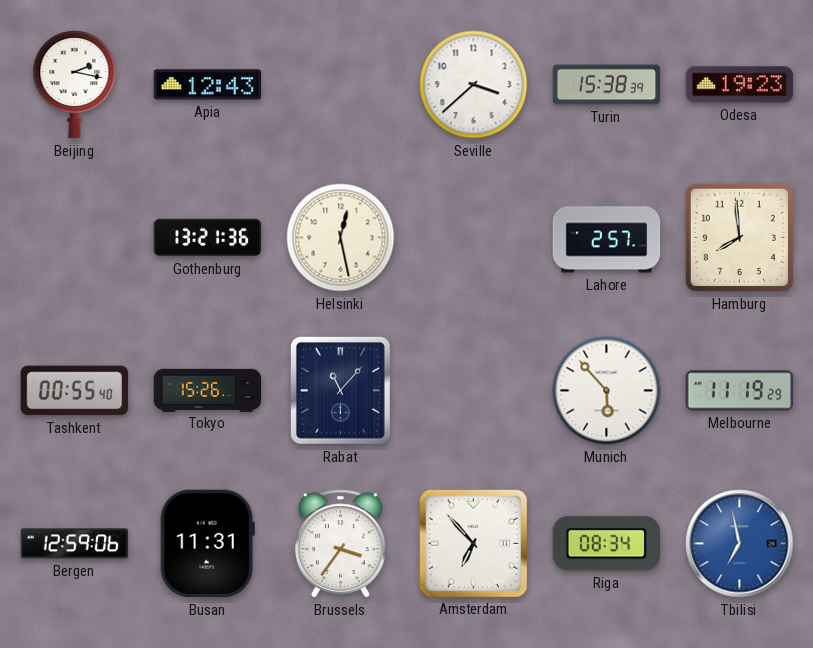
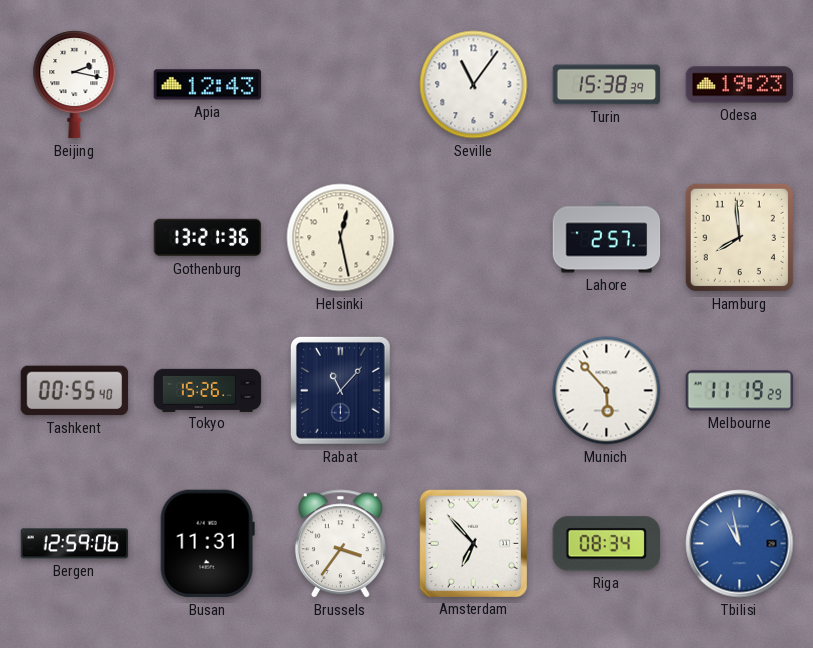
Seville: 3:38 -> 11:06
Tbilisi: 6:58 -> 10:58
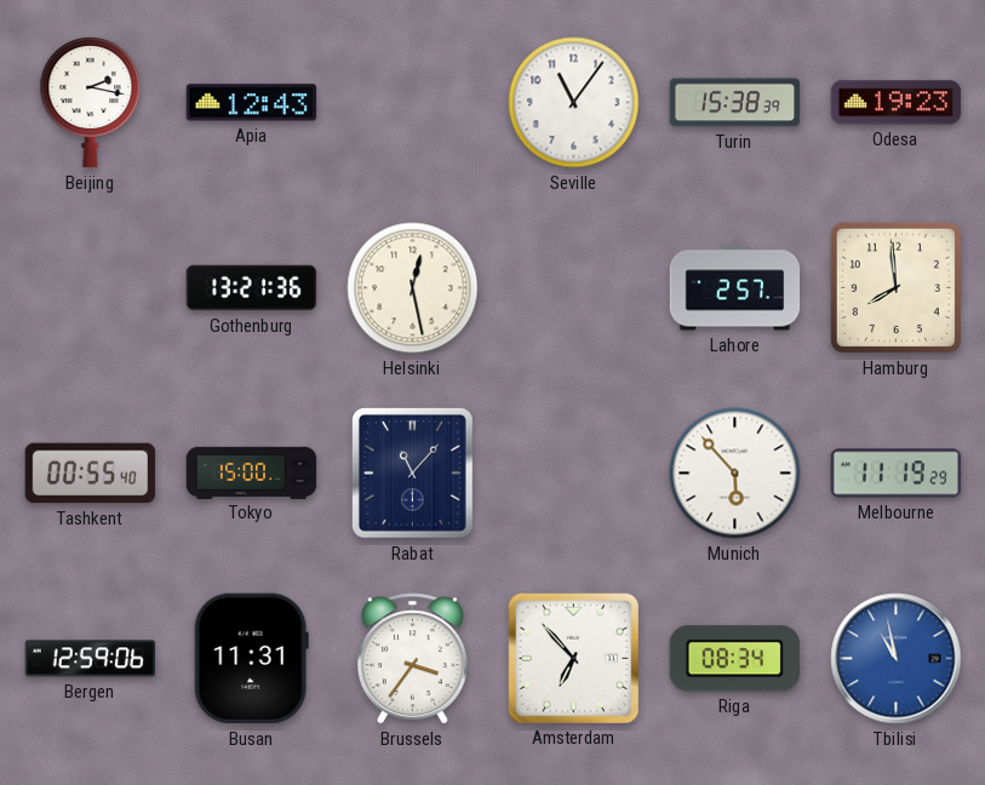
Tokyo: 15:26 -> 15:00
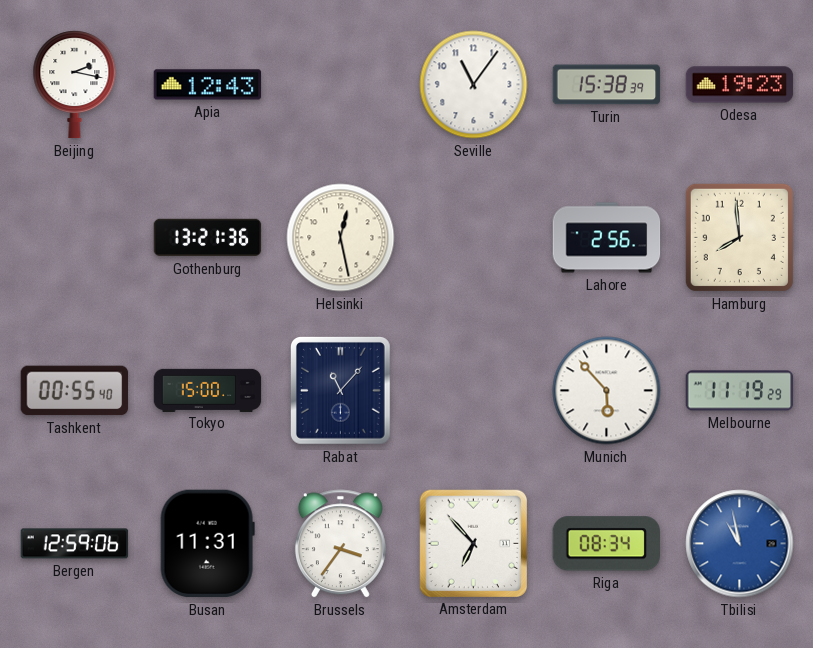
Lahore: 2:57 -> 2:56
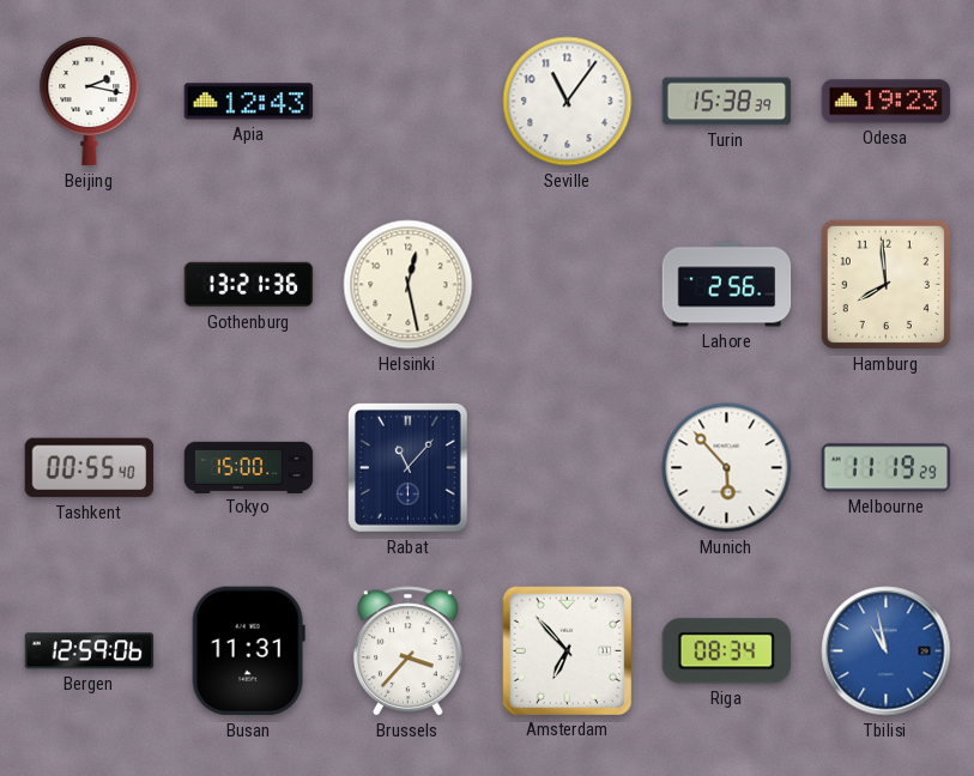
Brussels: 3:36 -> 3:37
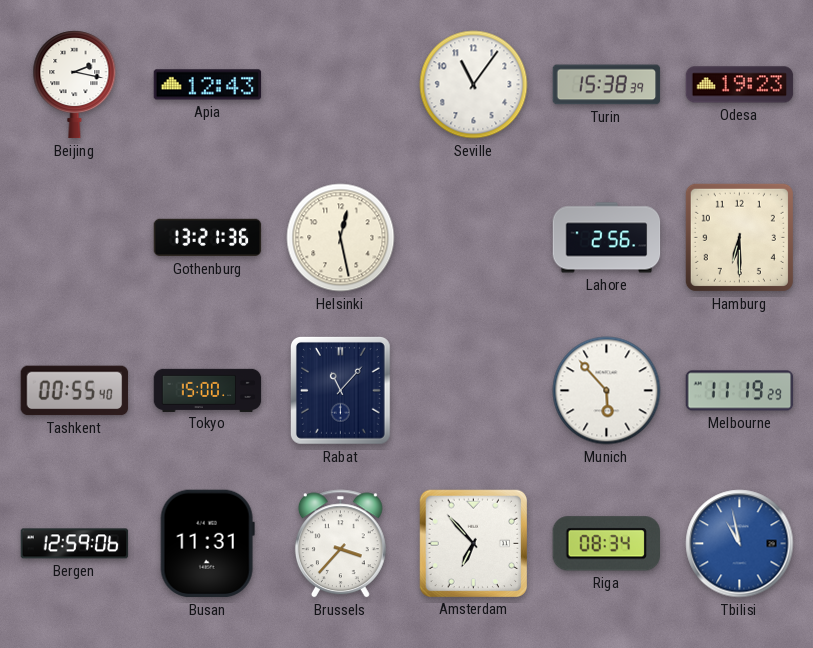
Hamburg: 7:59 -> 6:30
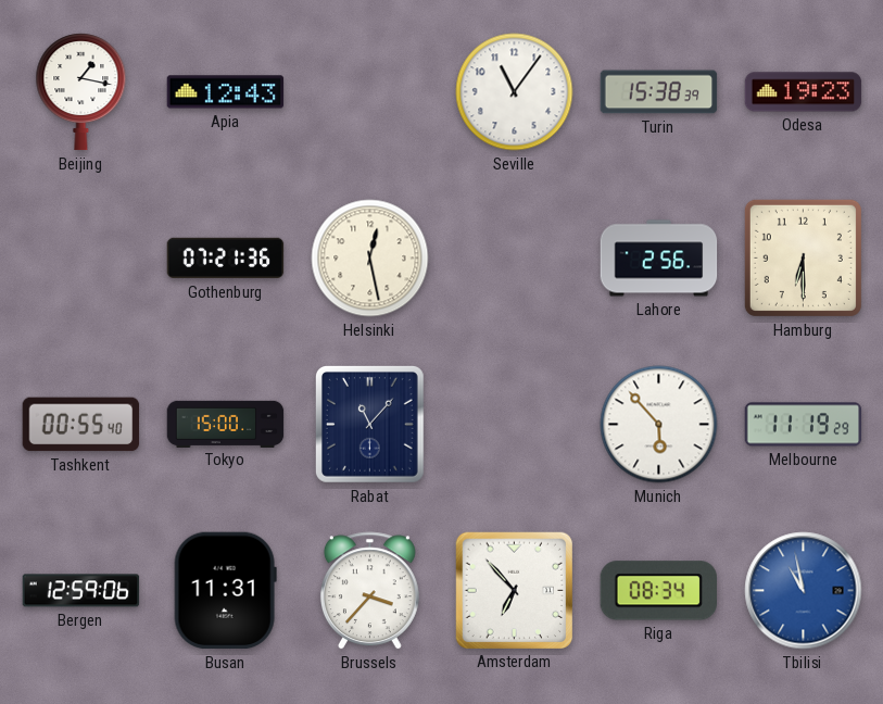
Beijing: 2:17 -> 1:17
Gothenburg: 13:21 -> 07:21
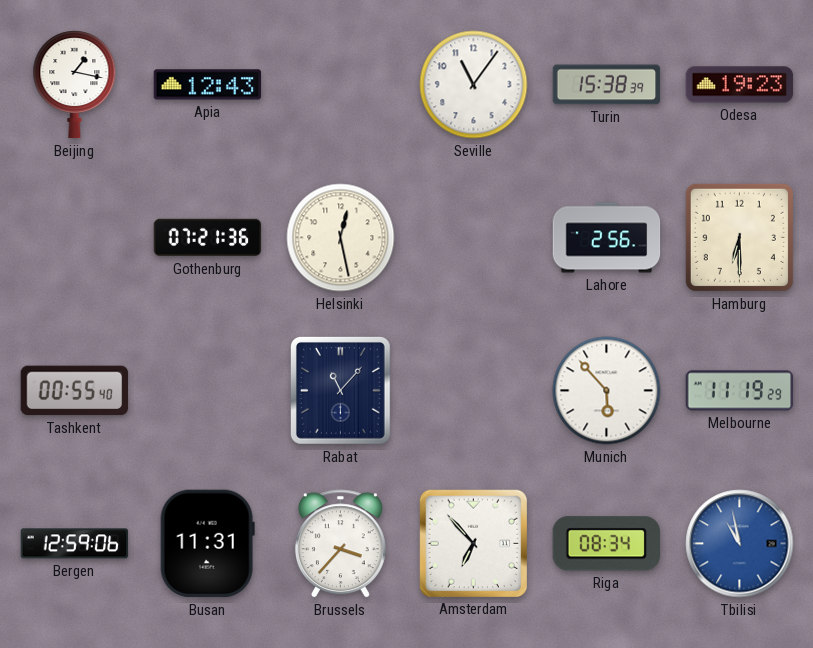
Tokyo: 15:00 -> none
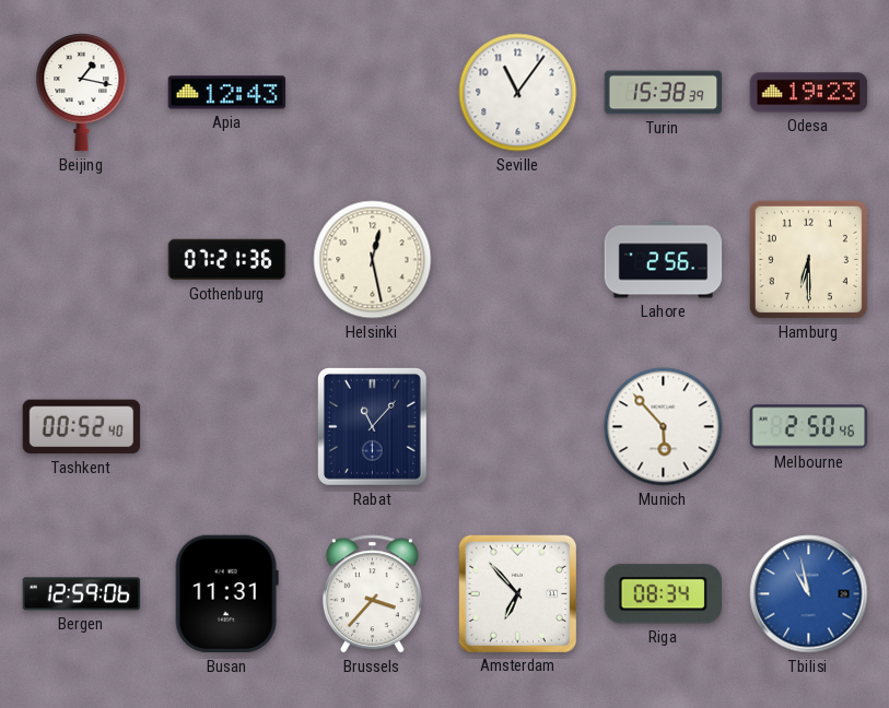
Tashkent: 00:55 -> 00:52
Melbourne: 11:19 -> 2:50
